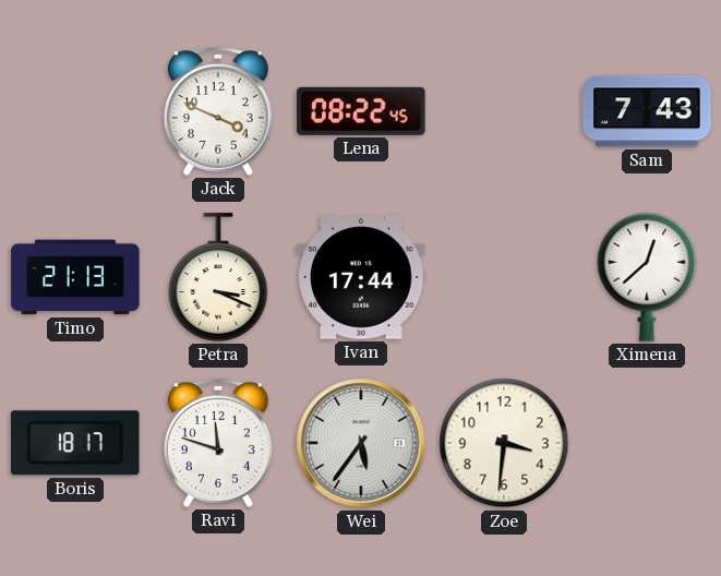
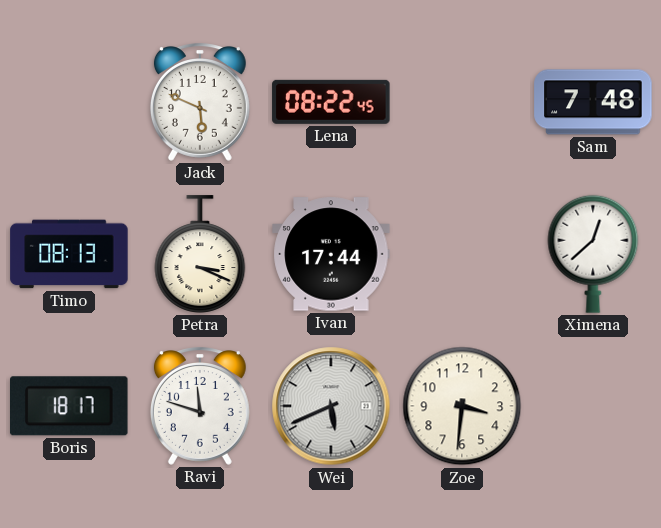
Jack: 3:49 -> 5:49
Sam: 7:43 -> 7:48
Timo: 21:13 -> 08:13
Wei: 5:36 -> 5:41
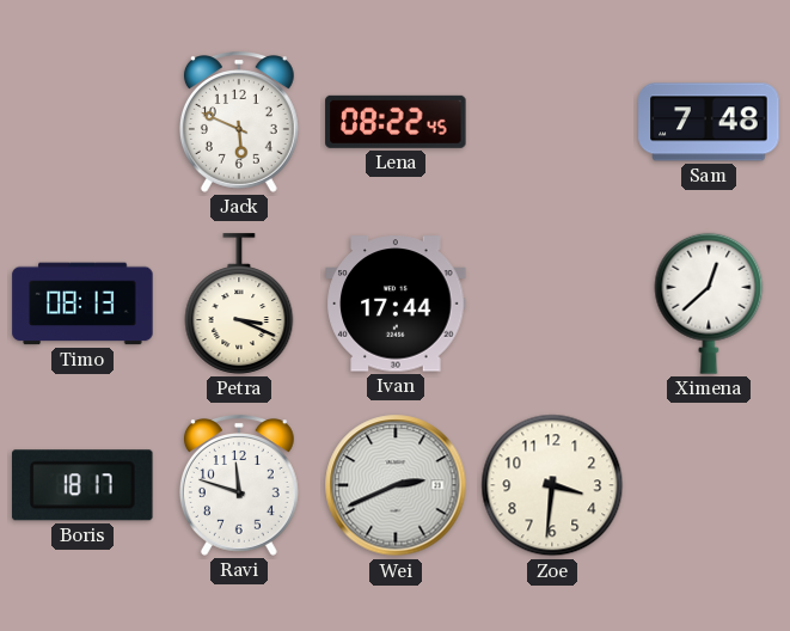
Wei: 5:41 -> 2:41
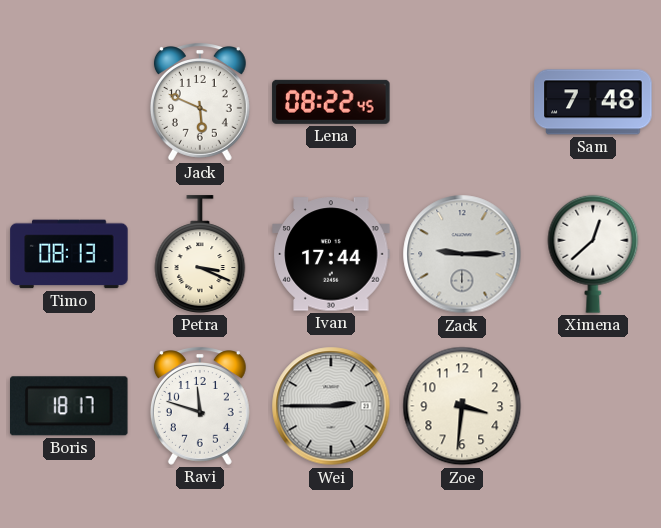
Zack: none -> 9:15
Wei: 2:41 -> 2:45
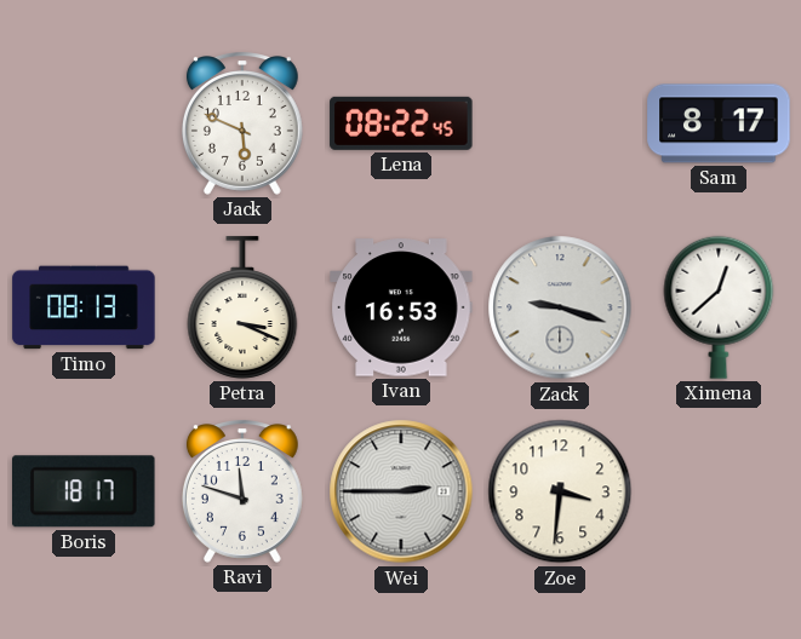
Sam: 7:48 -> 8:17
Ivan: 17:44 -> 16:53
Zack: 9:15 -> 9:18
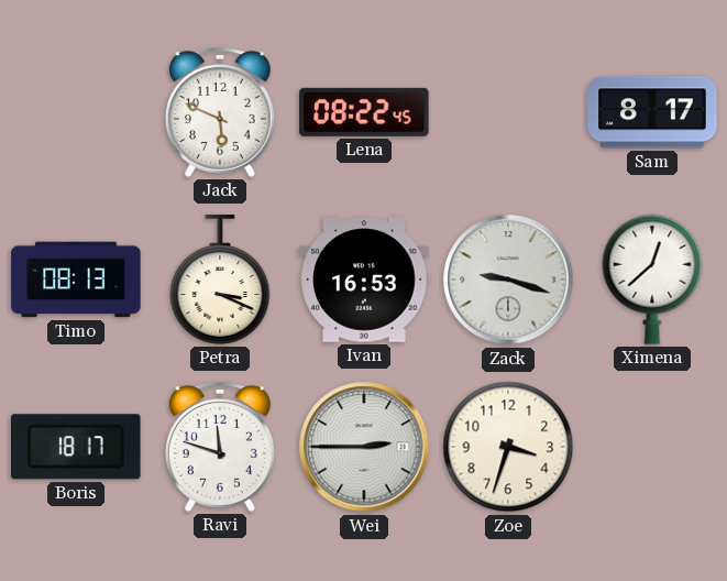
Zoe: 3:31 -> 3:33
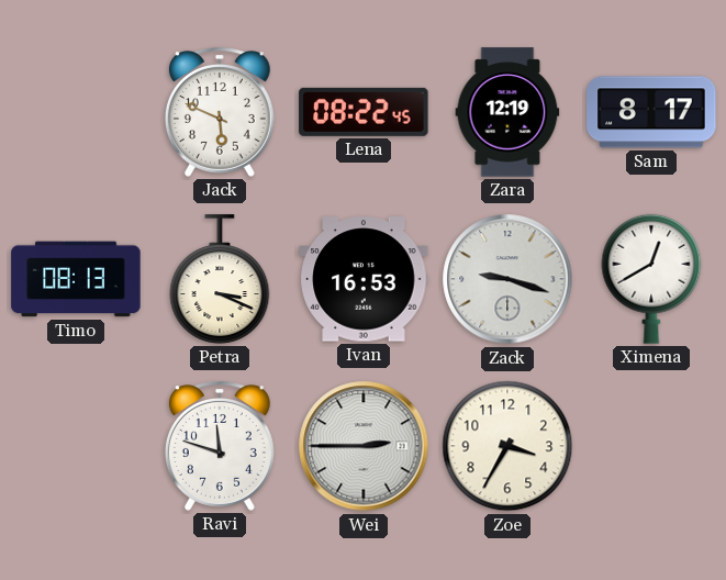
Zara: none -> 12:19
Ximena: 12:38 -> 12:40
Boris: 18:17 -> none
Zoe: 3:33 -> 3:35
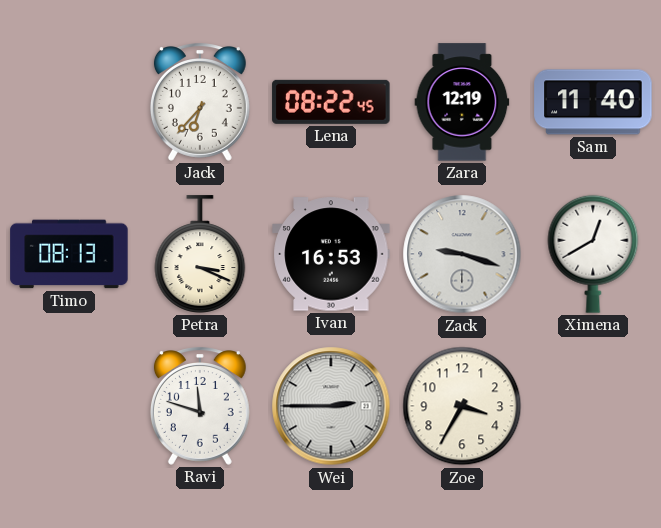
Jack: 5:49 -> 6:37
Sam: 8:17 -> 11:40
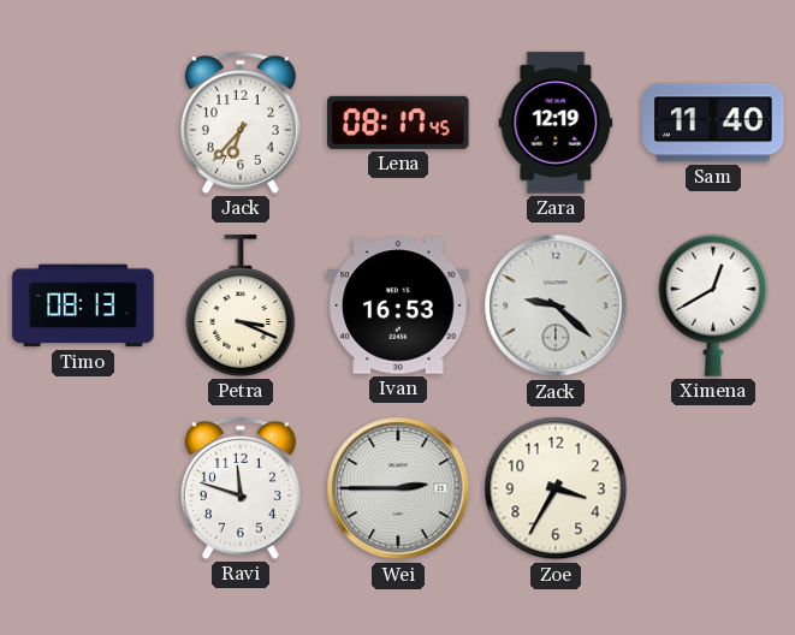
Lena: 08:22 -> 08:17
Zack: 9:18 -> 9:22
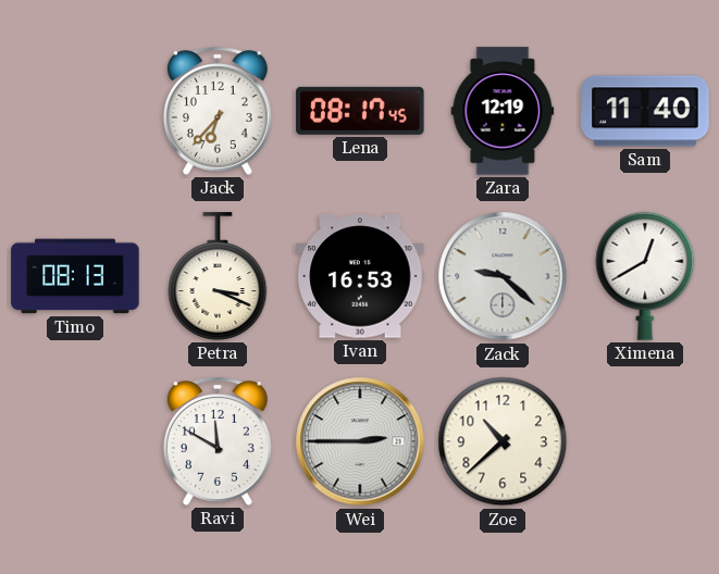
Ravi: 11:48 -> 11:50
Zoe: 3:35 -> 10:38
